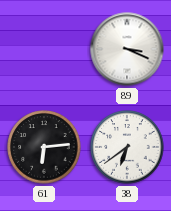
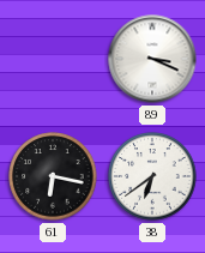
61: 6:14 -> 6:17
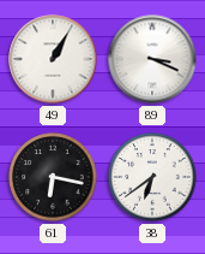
49: none -> 1:05
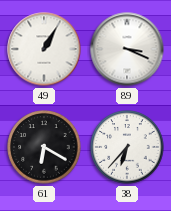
61: 6:17 -> 6:20
38: 6:39 -> 6:37
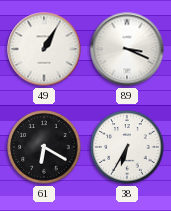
38: 6:37 -> 6:35
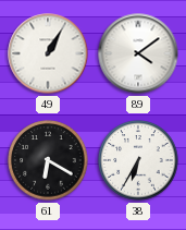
89: 3:19 -> 4:09
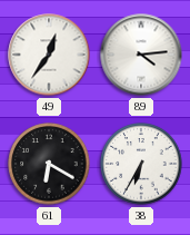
49: 1:05 -> 12:36
89: 4:09 -> 4:14
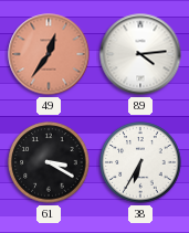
49 dial: white -> salmon
61: 6:20 -> 3:20
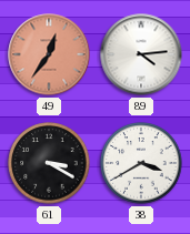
38: 6:35 -> 3:40
